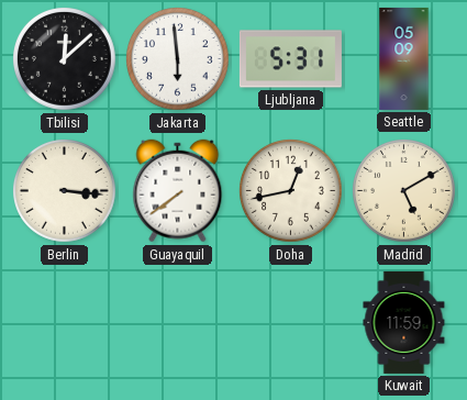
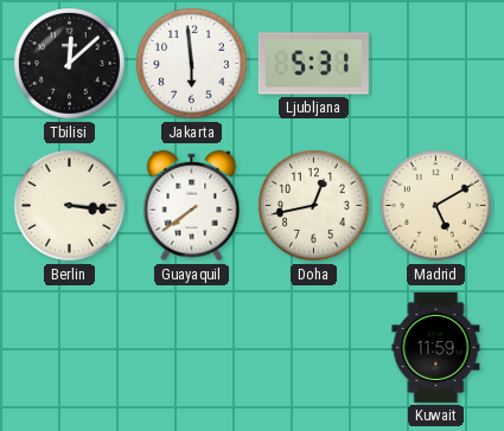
Seattle: 05:09 -> none
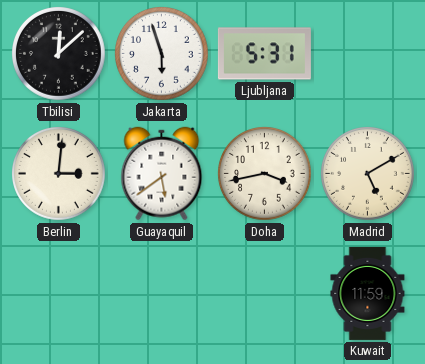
Jakarta: 5:59 -> 5:57
Berlin: 3:16 -> 3:01
Guayaquil: 7:39 -> 5:39
Doha: 12:43 -> 3:43
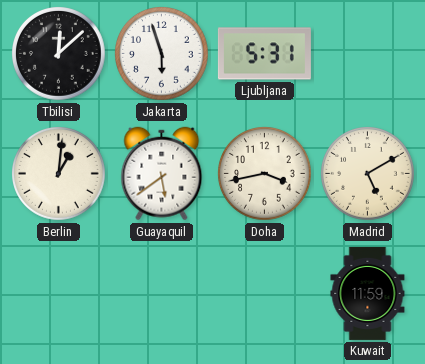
Berlin: 3:01 -> 1:01
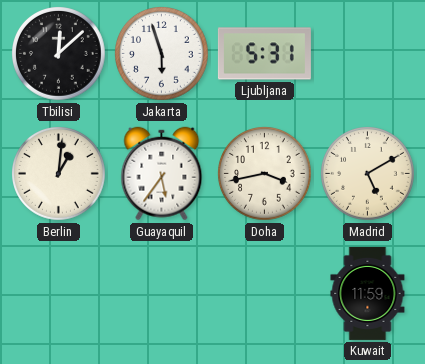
Guayaquil: 5:39 -> 5:36
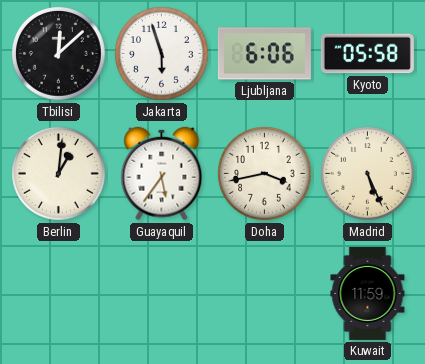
Ljubljana: 5:31 -> 6:06
Kyoto: none -> 05:58
Madrid: 5:10 -> 5:26
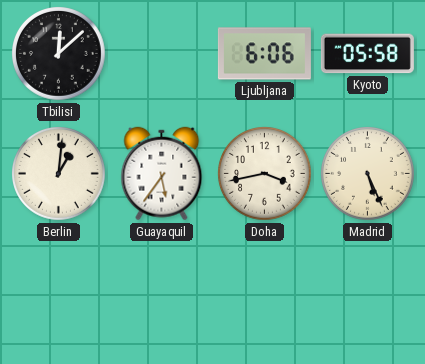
Jakarta: 5:57 -> none
Kuwait: 11:59 -> none
